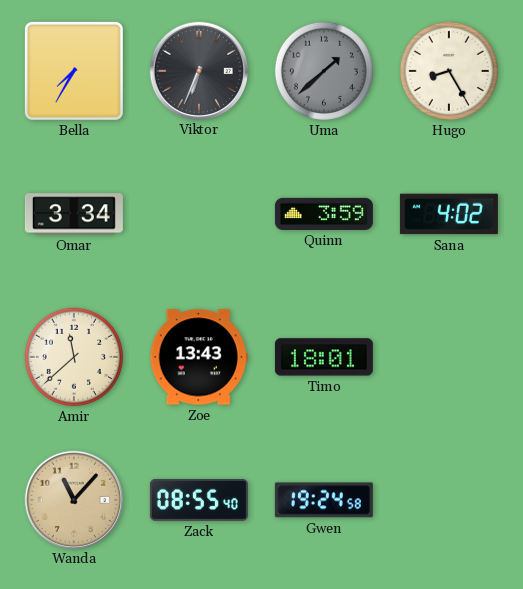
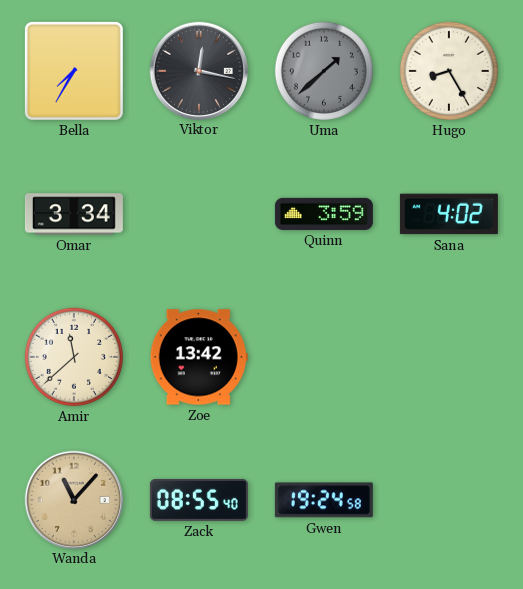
Viktor: 6:34 -> 12:17
Zoe: 13:43 -> 13:42
Timo: 18:01 -> none
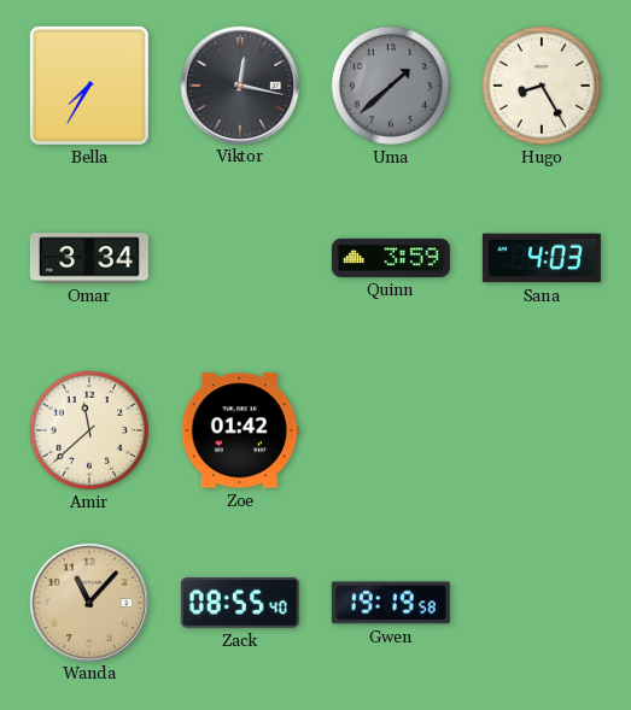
Sana: 4:02 -> 4:03
Zoe: 13:42 -> 01:42
Gwen: 19:24 -> 19:19
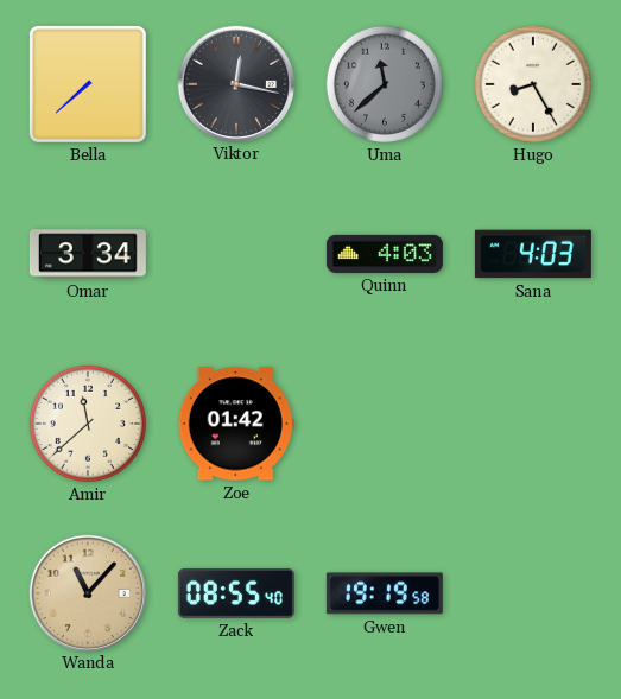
Bella: 7:35 -> 7:38
Uma: 1:38 -> 11:38
Quinn: 3:59 -> 4:03
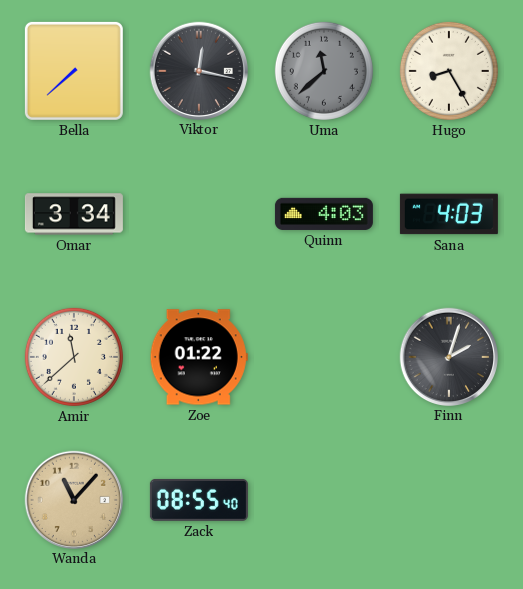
Zoe: 01:42 -> 01:22
Finn: none -> 2:03
Gwen: 19:19 -> none
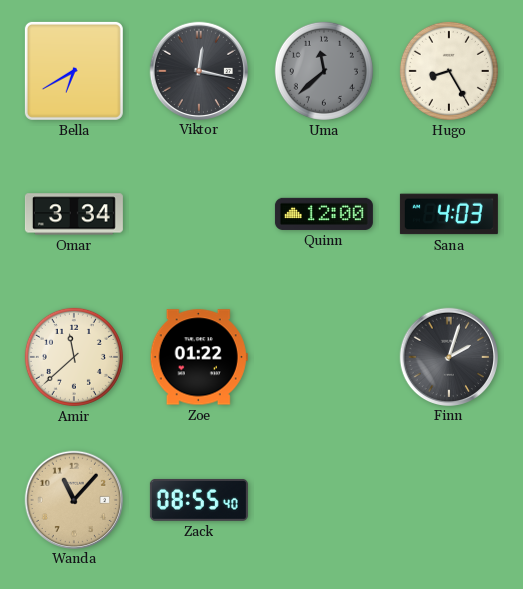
Bella: 7:38 -> 6:40
Quinn: 4:03 -> 12:00
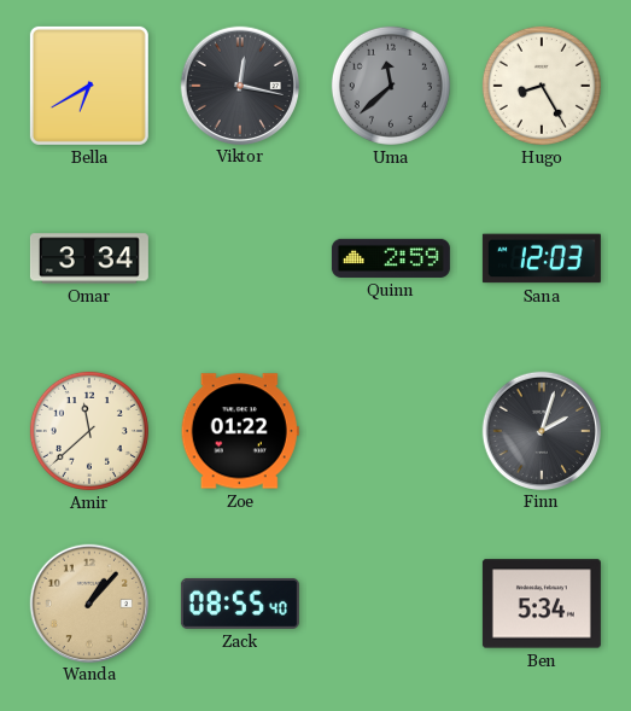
Quinn: 12:00 -> 2:59
Sana: 4:03 -> 12:03
Wanda: 11:07 -> 1:07
Ben: none -> 5:34
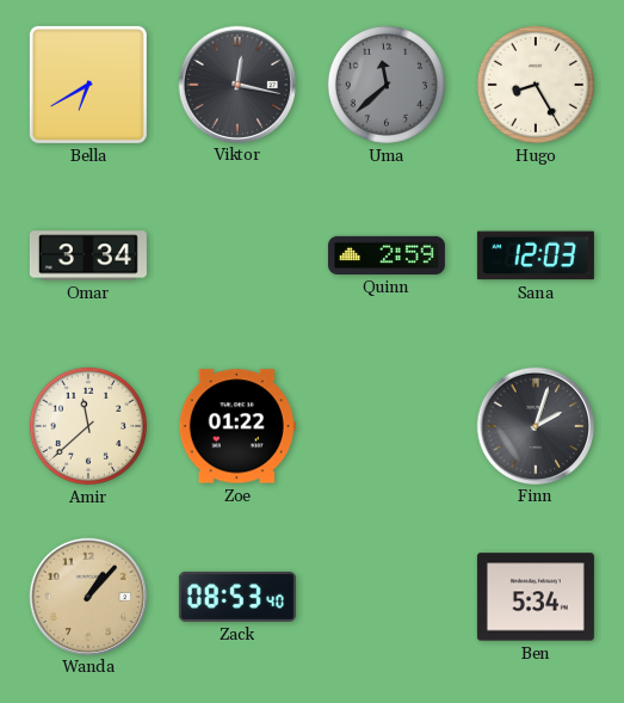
Zack: 08:55 -> 08:53
